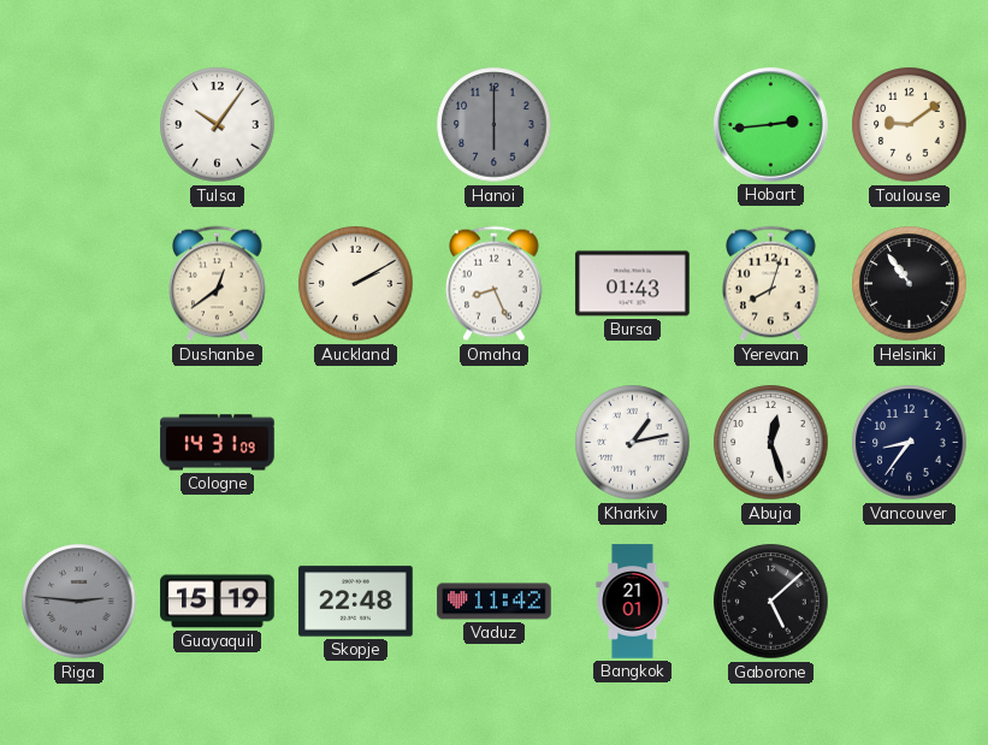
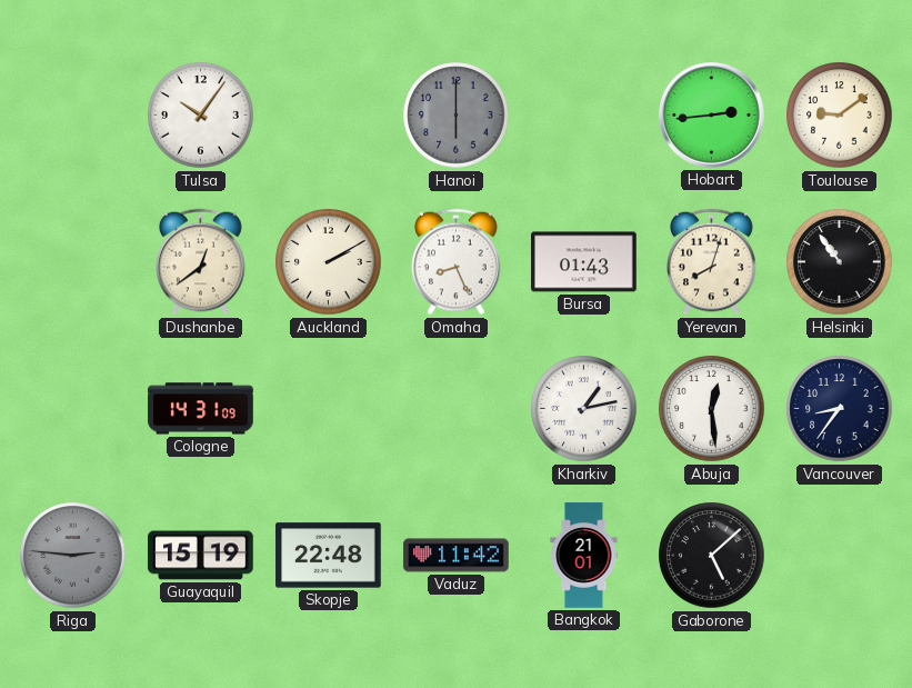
Abuja: 12:27 -> 12:29
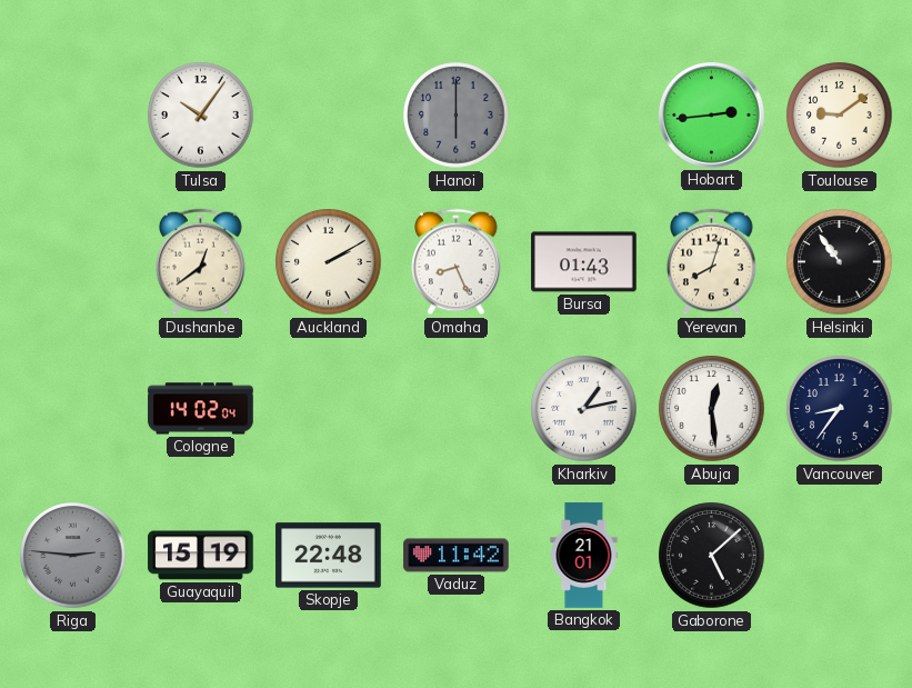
Cologne: 14:31 -> 14:02
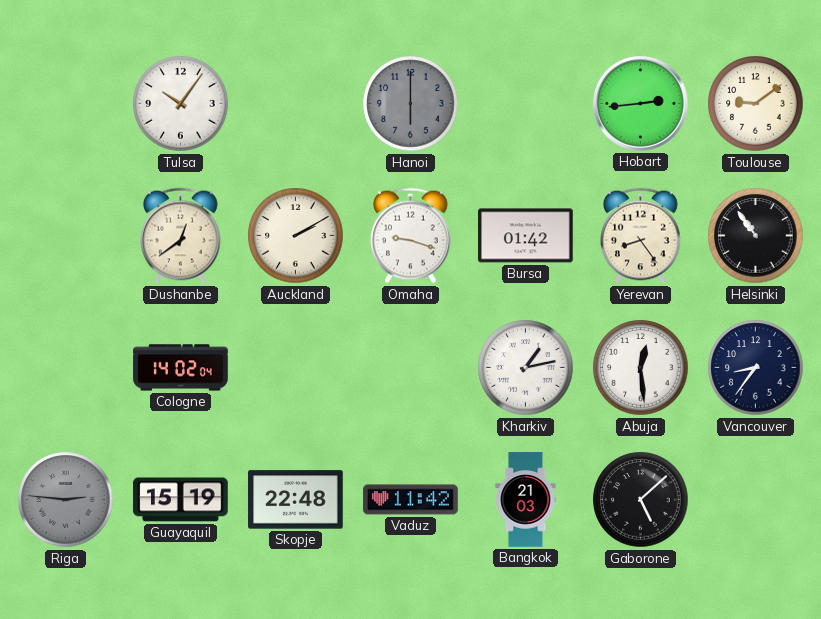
Omaha: 8:26 -> 9:18
Bursa: 01:43 -> 01:42
Yerevan: 8:03 -> 8:24
Bangkok: 21:01 -> 21:03
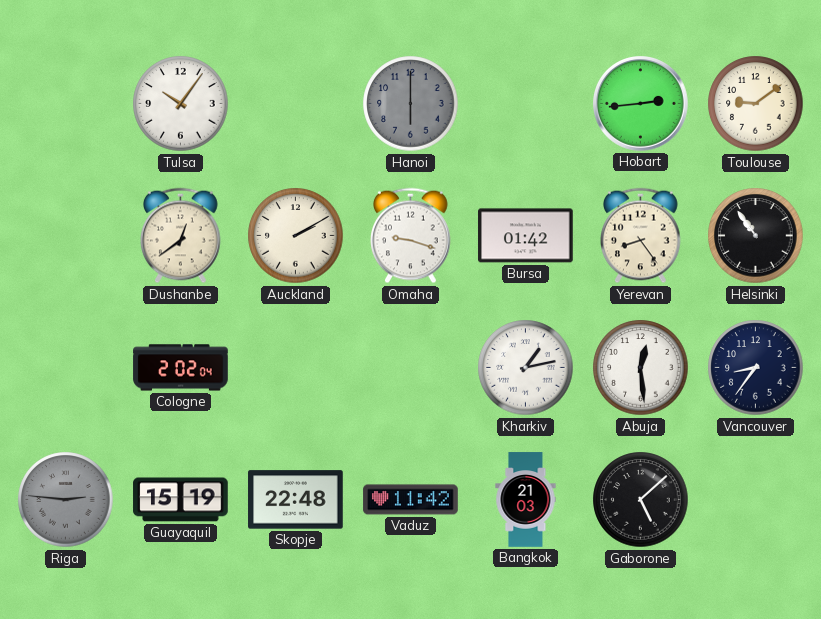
Cologne: 14:02 -> 2:02
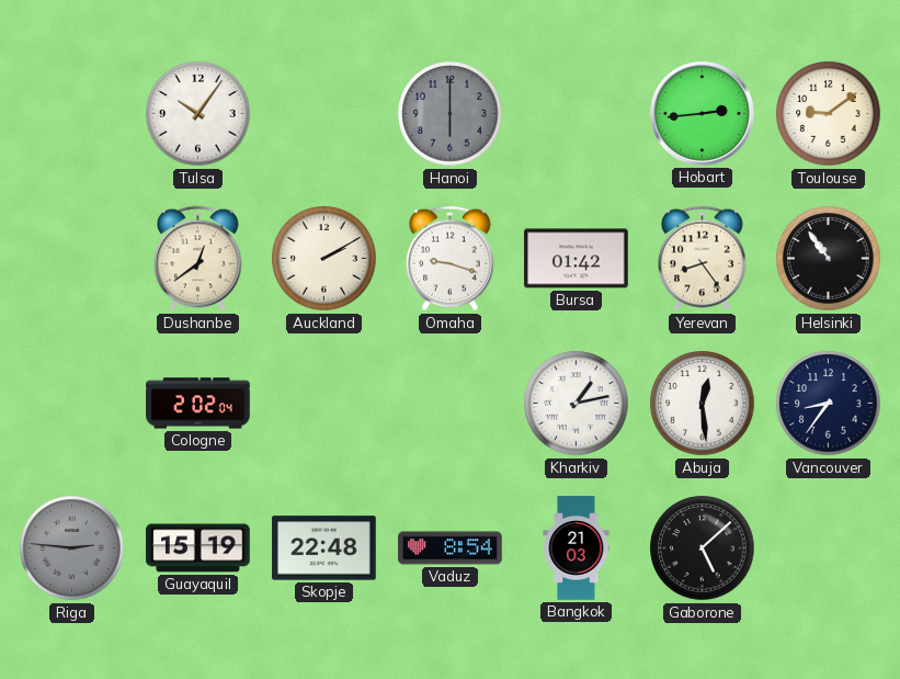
Vaduz: 11:42 -> 8:54
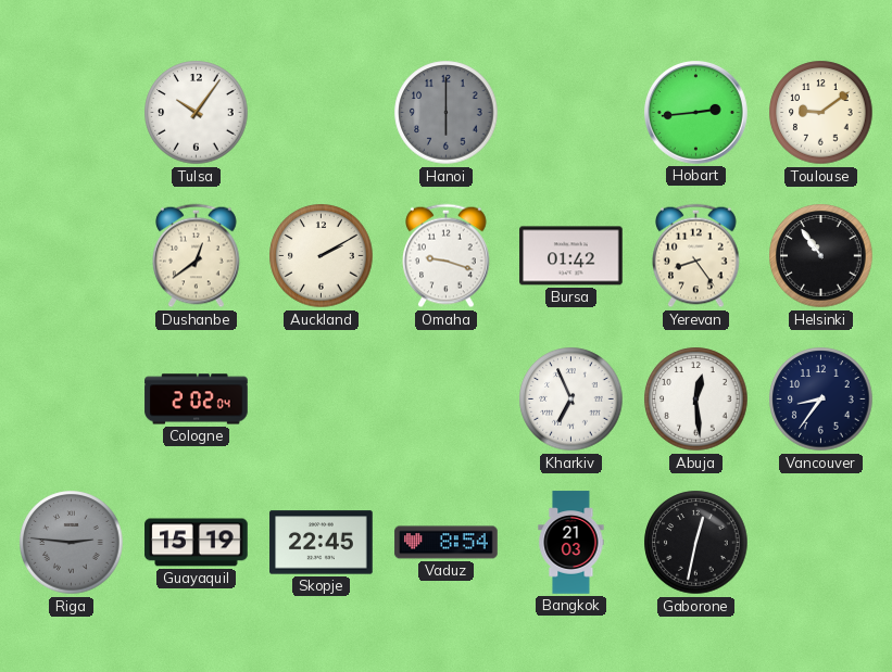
Kharkiv: 1:13 -> 6:56
Skopje: 22:48 -> 22:45
Gaborone: 5:08 -> 12:32
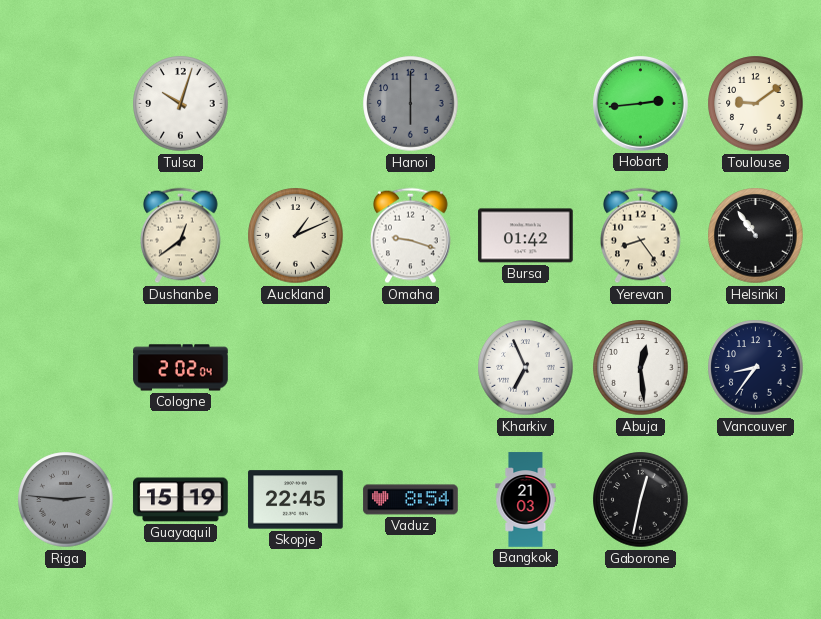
Tulsa: 10:06 -> 10:03
Auckland: 2:10 -> 1:11
